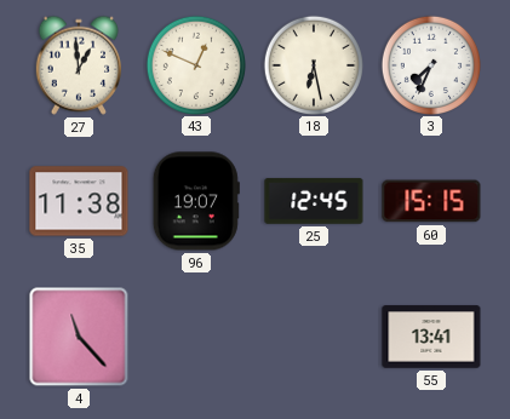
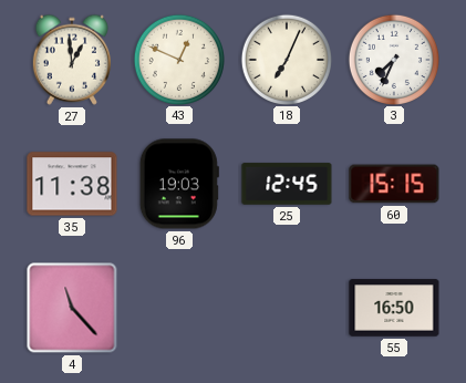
18: 6:28 -> 7:04
96: 19:07 -> 19:03
55: 13:41 -> 16:50
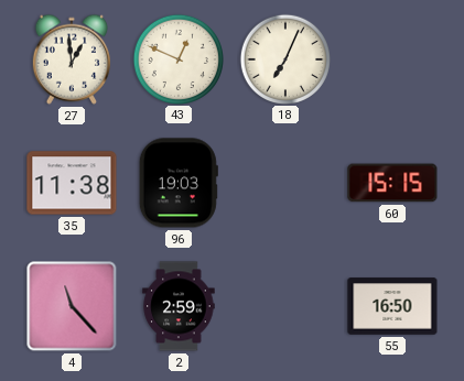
3: 7:34 -> none
25: 12:45 -> none
2: none -> 2:59
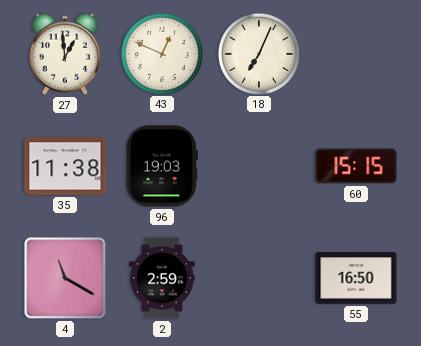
4: 11:23 -> 11:20
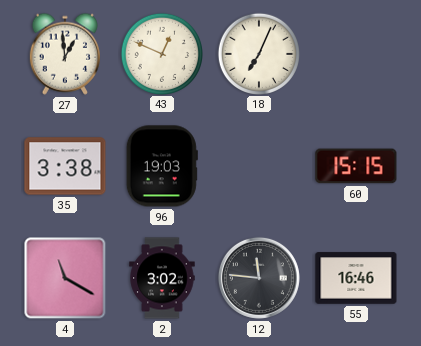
35: 11:38 -> 3:38
2: 2:59 -> 3:02
12: none -> 11:46
55: 16:50 -> 16:46
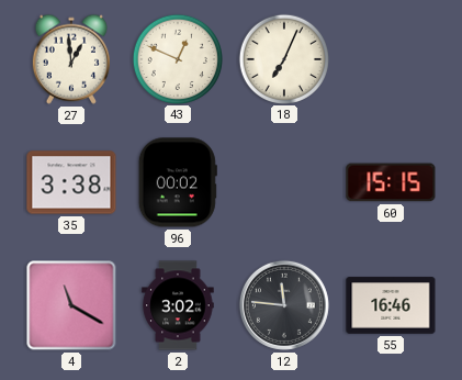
96: 19:03 -> 00:02
